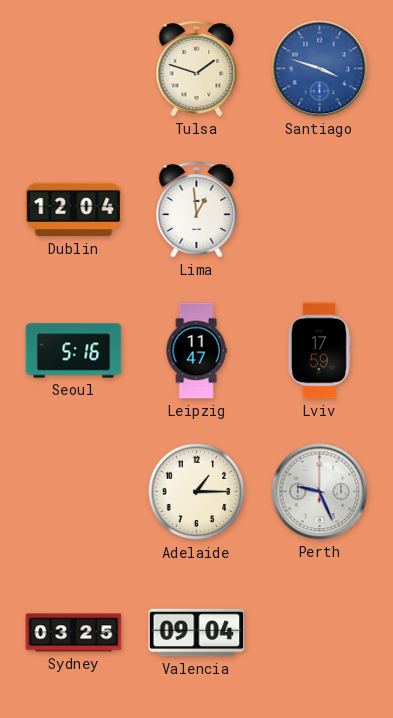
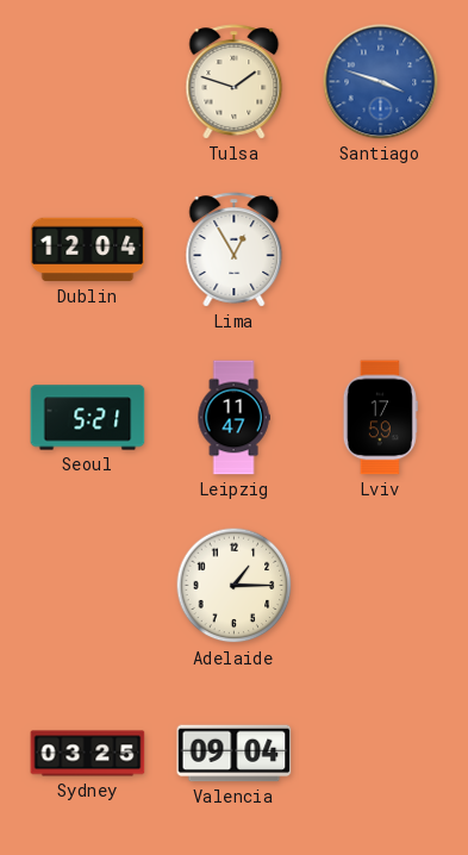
Lima: 12:59 -> 12:55
Seoul: 5:16 -> 5:21
Perth: 9:26 -> none
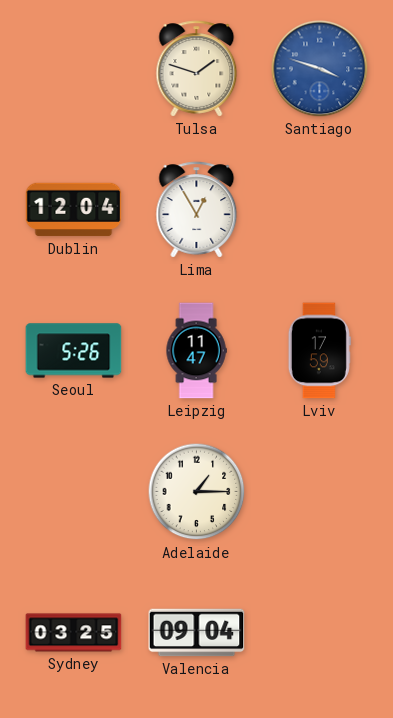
Seoul: 5:21 -> 5:26
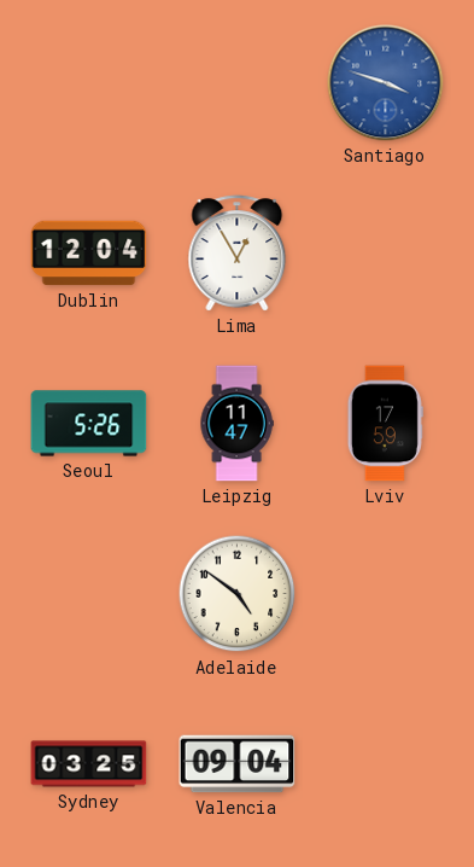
Tulsa: 1:48 -> none
Adelaide: 1:15 -> 4:51
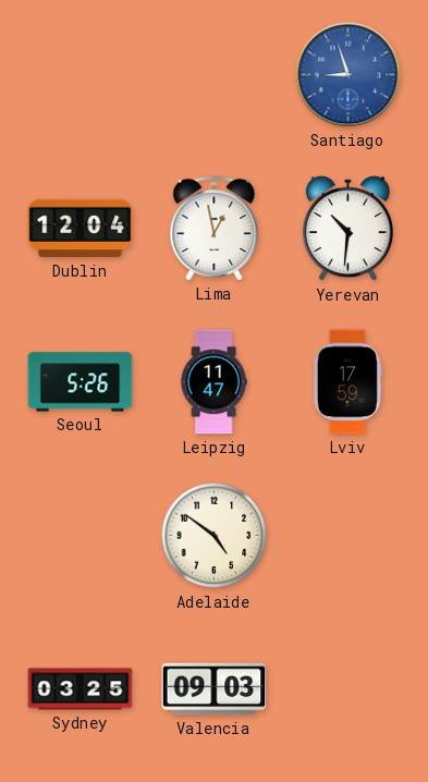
Santiago: 3:48 -> 8:57
Lima: 12:55 -> 12:58
Yerevan: none -> 10:31
Valencia: 09:04 -> 09:03
